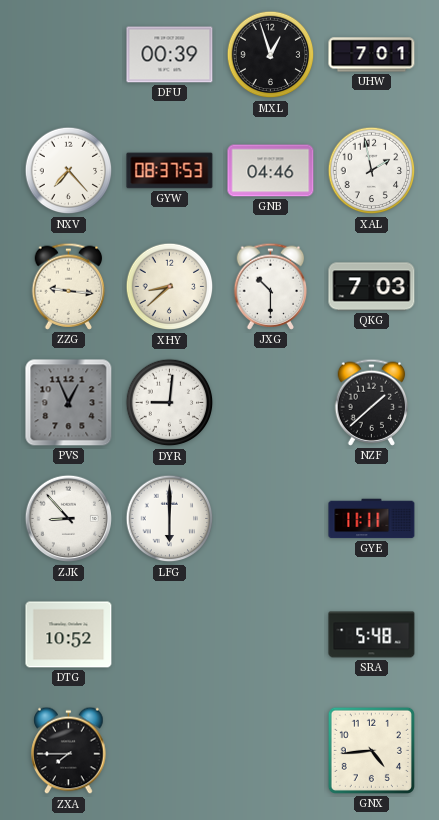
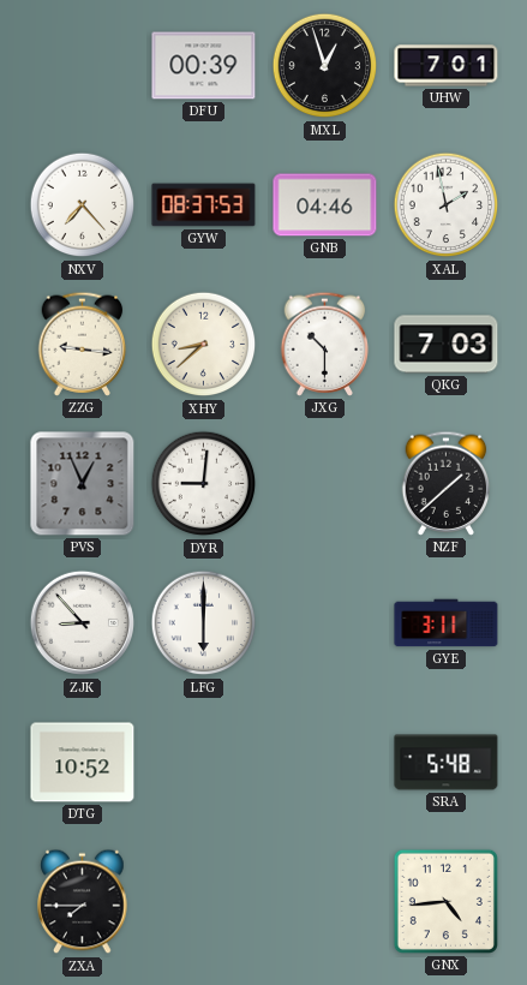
GYE: 11:11 -> 3:11
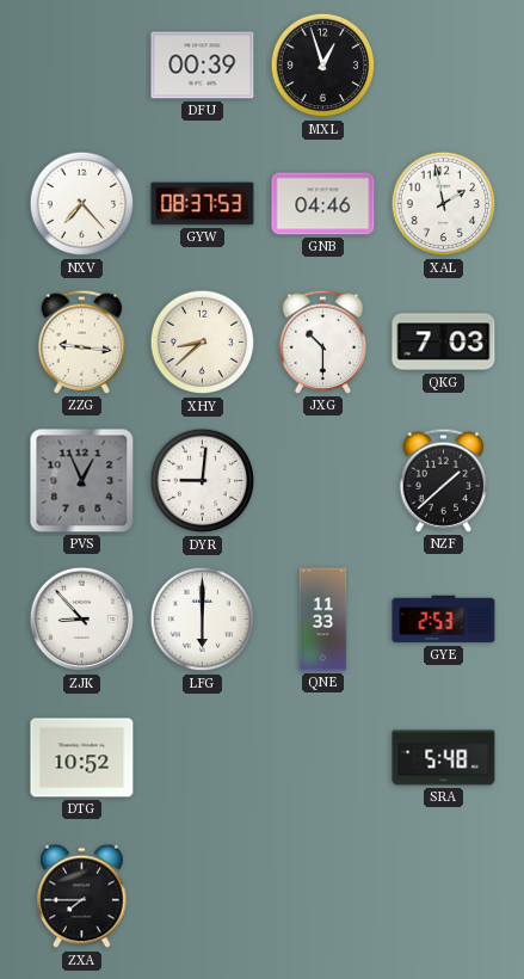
UHW: 7:01 -> none
QNE: none -> 11:33
GYE: 3:11 -> 2:53
GNX: 4:44 -> none
